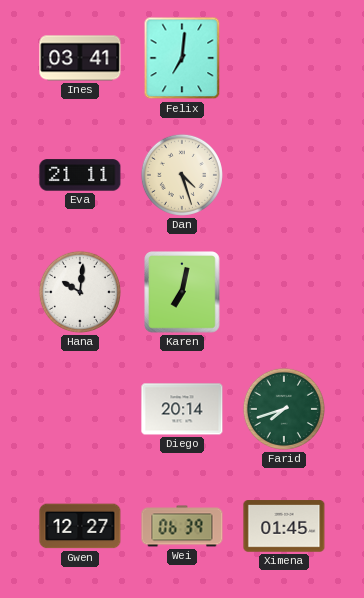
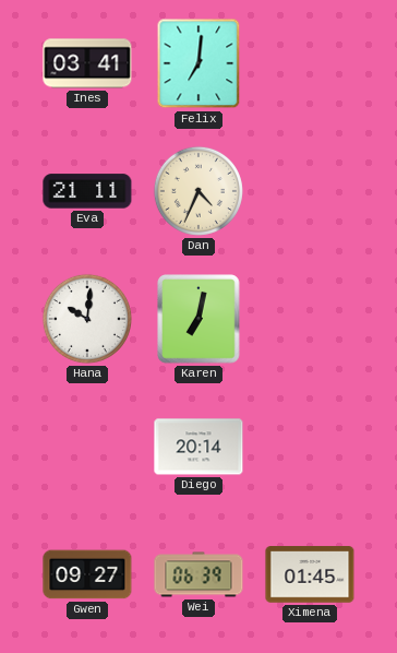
Dan: 4:27 -> 4:34
Farid: 7:42 -> none
Gwen: 12:27 -> 09:27
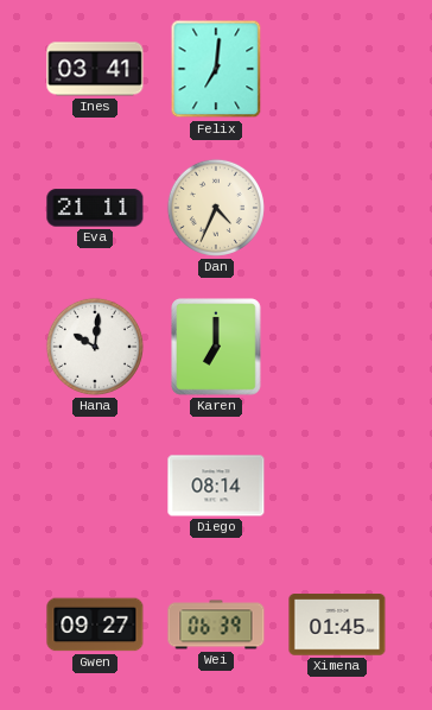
Karen: 7:02 -> 7:00
Diego: 20:14 -> 08:14
